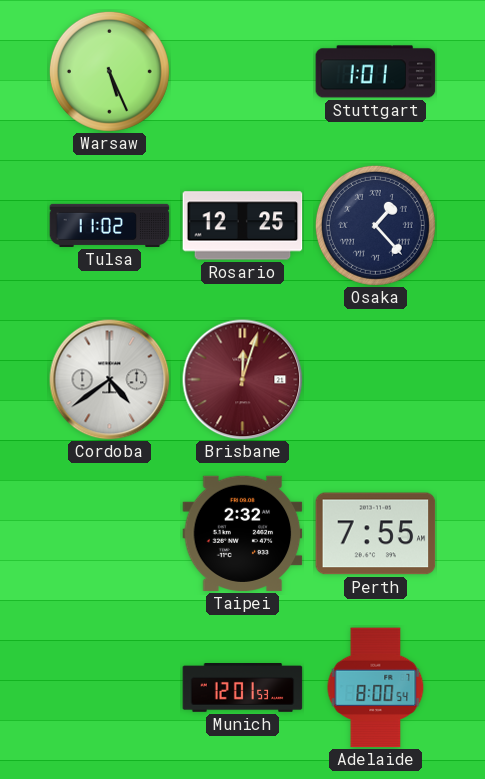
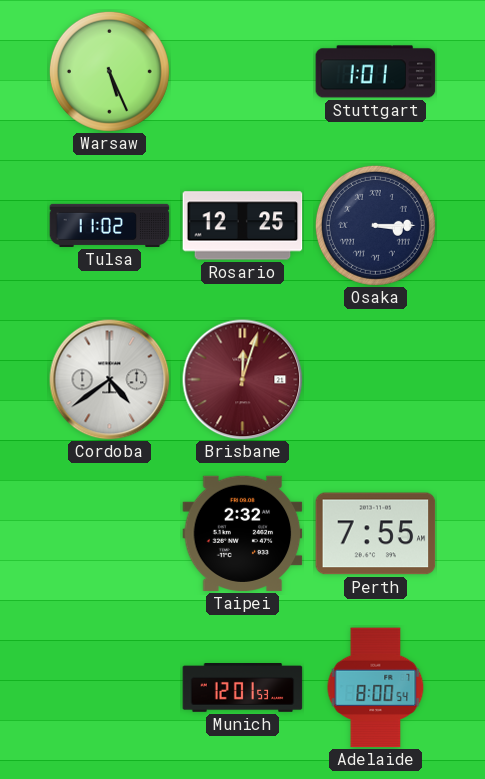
Osaka: 1:23 -> 3:15
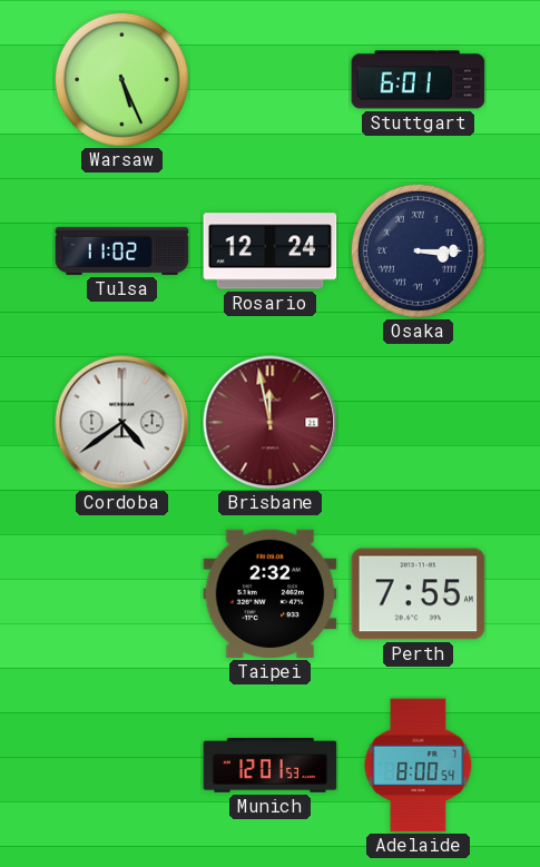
Stuttgart: 1:01 -> 6:01
Rosario: 12:25 -> 12:24
Brisbane: 12:03 -> 11:58
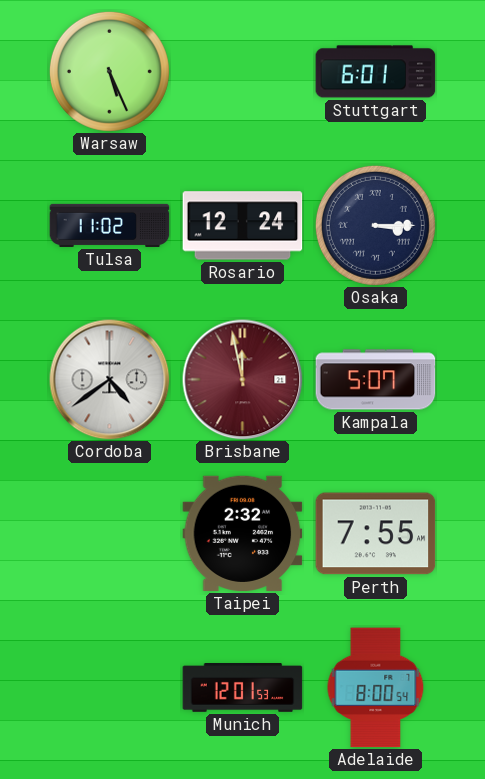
Kampala: none -> 5:07
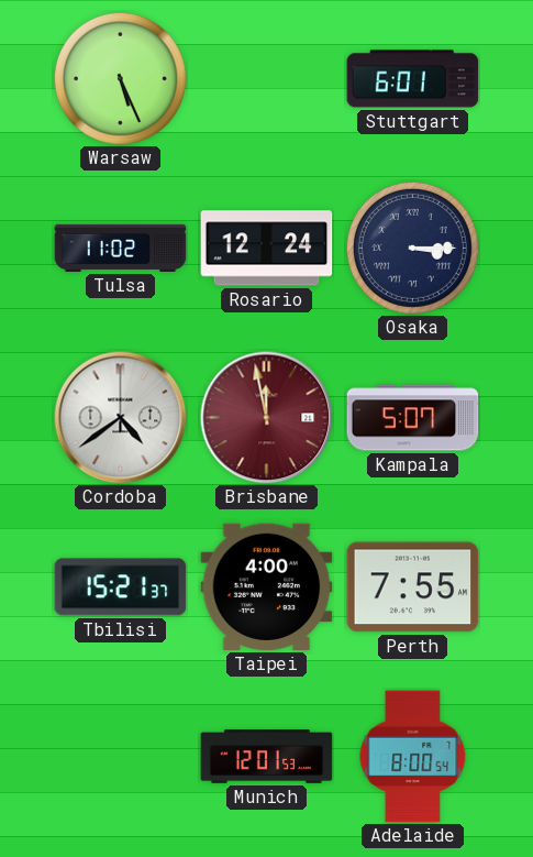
Tbilisi: none -> 15:21
Taipei: 2:32 -> 4:00
